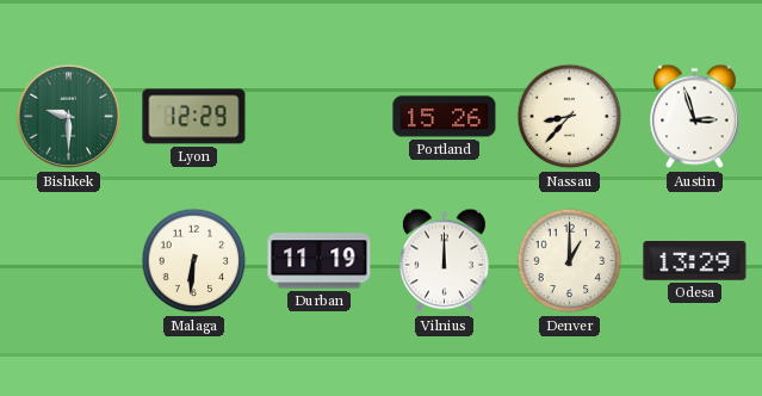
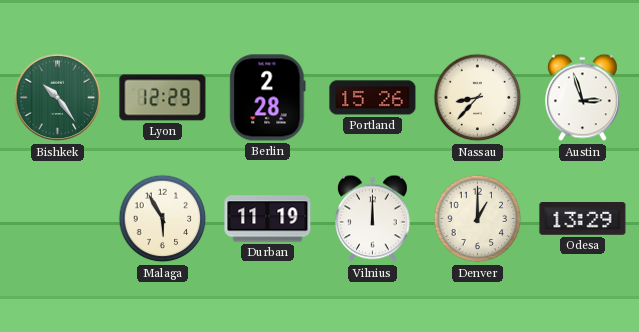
Bishkek: 9:30 -> 10:24
Berlin: none -> 2:28
Malaga: 6:31 -> 5:55
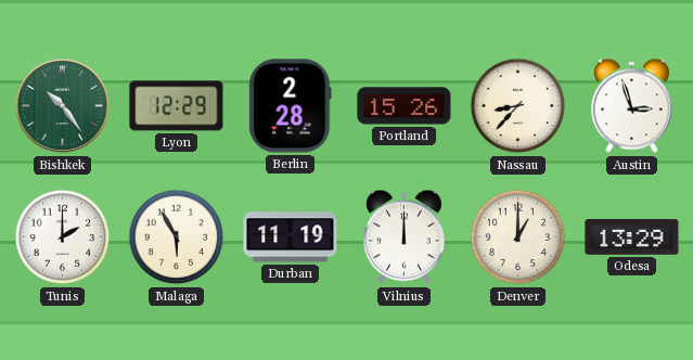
Tunis: none -> 2:00
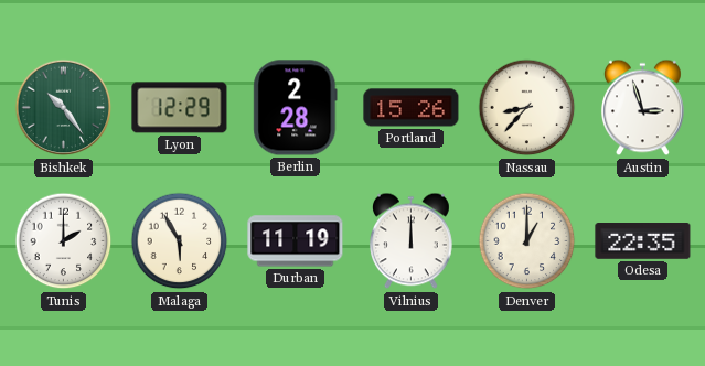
Odesa: 13:29 -> 22:35
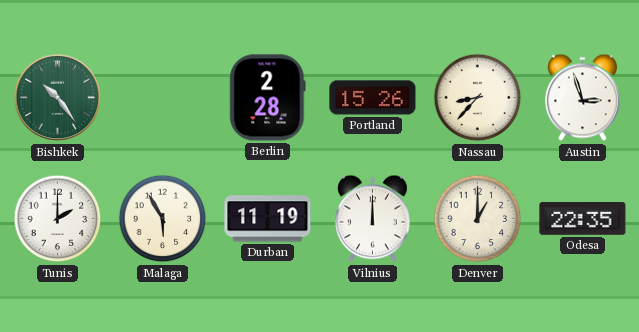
Lyon: 12:29 -> none
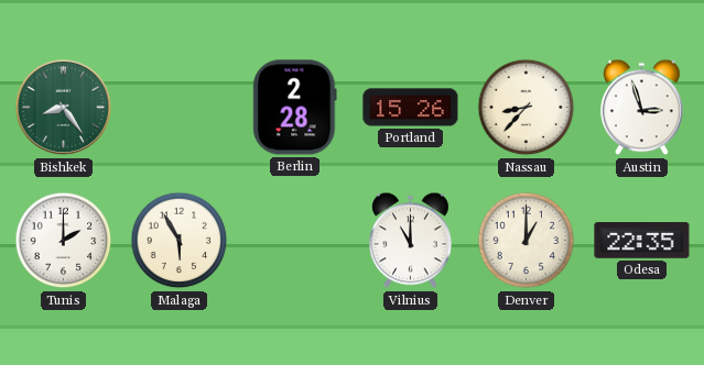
Bishkek: 10:24 -> 8:24
Durban: 11:19 -> none
Vilnius: 12:00 -> 11:00
